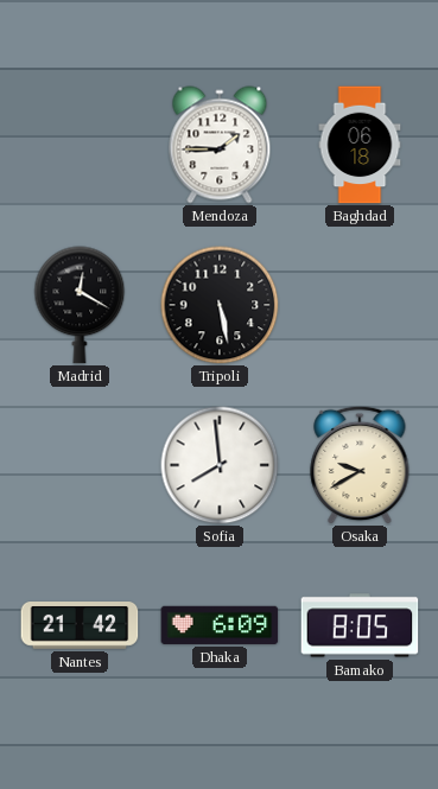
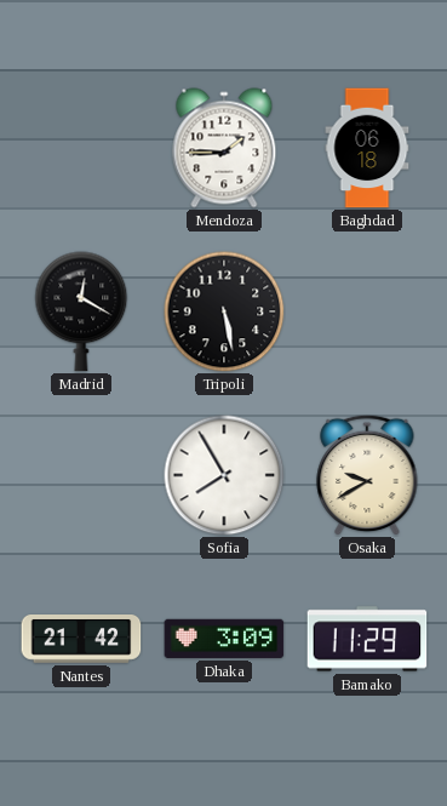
Sofia: 7:59 -> 7:55
Dhaka: 6:09 -> 3:09
Bamako: 8:05 -> 11:29
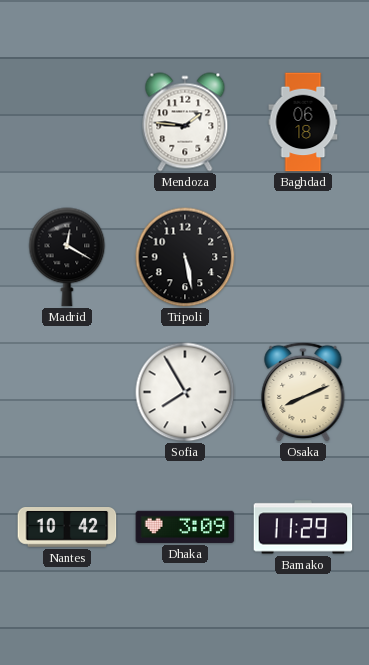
Mendoza: 1:45 -> 1:46
Osaka: 9:40 -> 8:11
Nantes: 21:42 -> 10:42
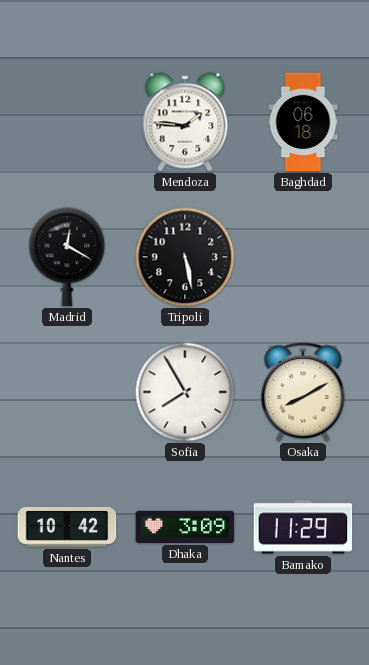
Osaka: 8:11 -> 8:10
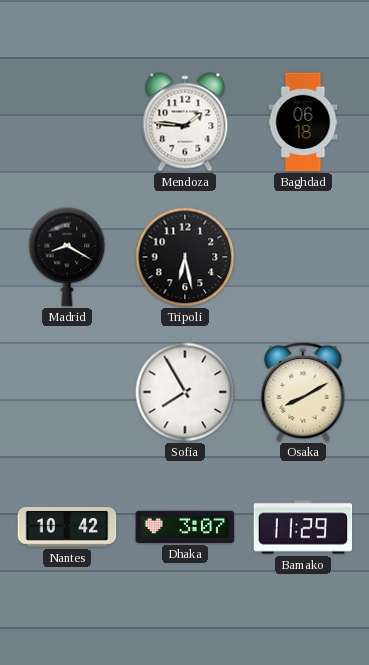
Madrid: 12:20 -> 8:20
Tripoli: 5:28 -> 6:28
Dhaka: 3:09 -> 3:07
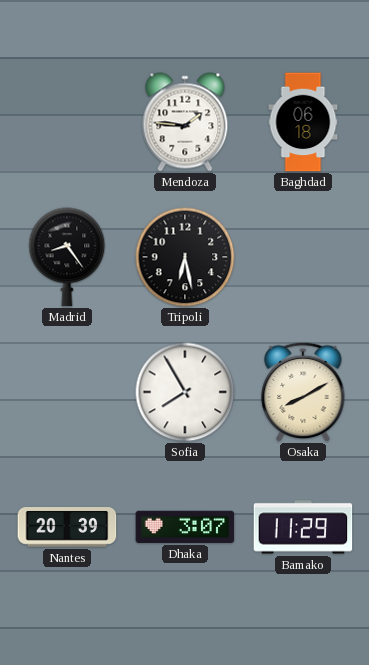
Madrid: 8:20 -> 8:24
Nantes: 10:42 -> 20:39
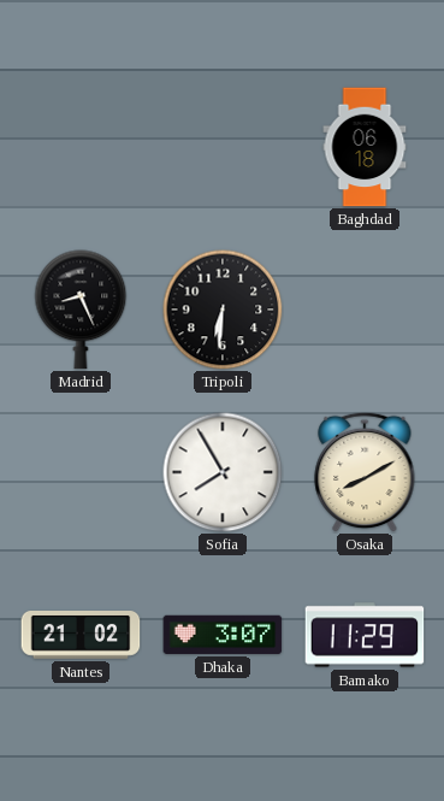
Mendoza: 1:46 -> none
Madrid: 8:24 -> 8:26
Tripoli: 6:28 -> 6:31
Nantes: 20:39 -> 21:02
